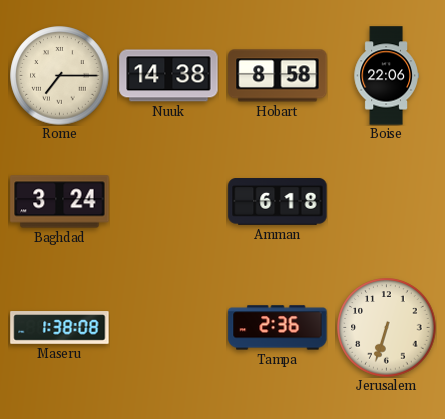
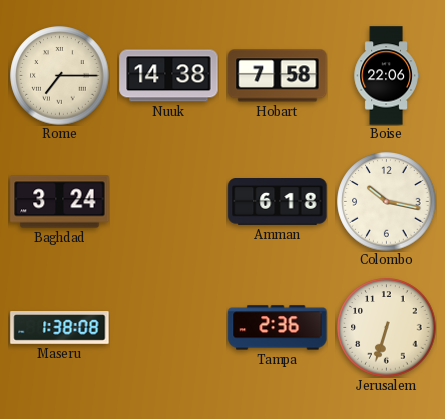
Hobart: 8:58 -> 7:58
Colombo: none -> 10:17
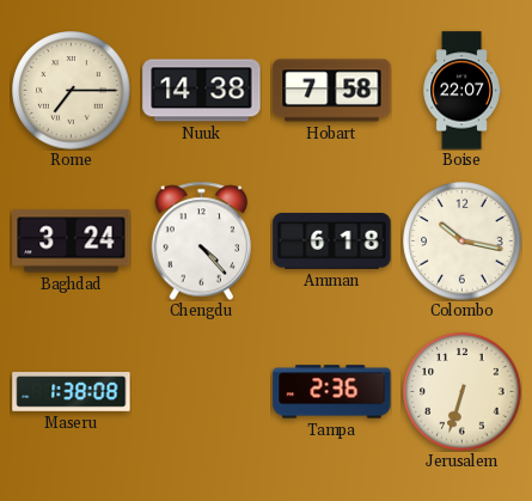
Boise: 22:06 -> 22:07
Chengdu: none -> 4:23
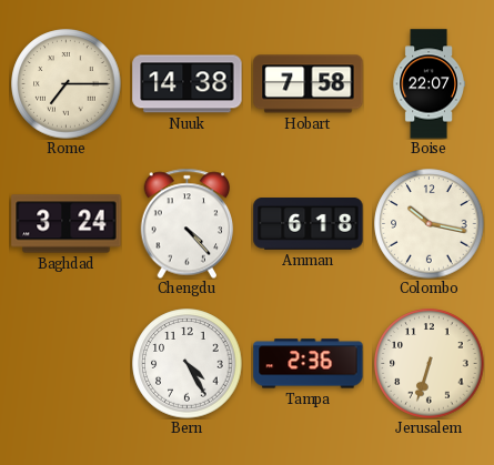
Maseru: 1:38 -> none
Bern: none -> 4:25
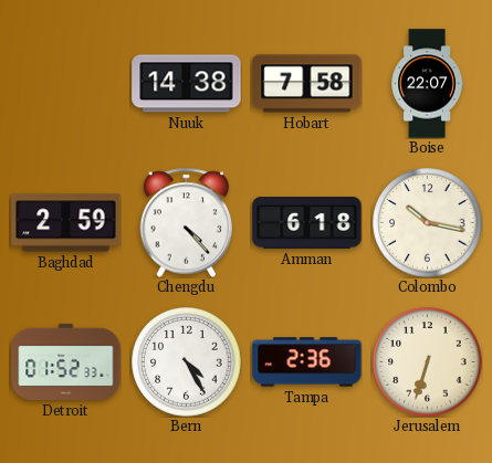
Rome: 7:15 -> none
Baghdad: 3:24 -> 2:59
Detroit: none -> 01:52
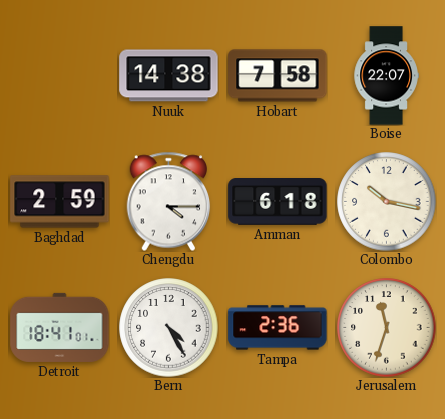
Chengdu: 4:23 -> 4:15
Detroit: 01:52 -> 18:41
Jerusalem: 6:33 -> 11:33
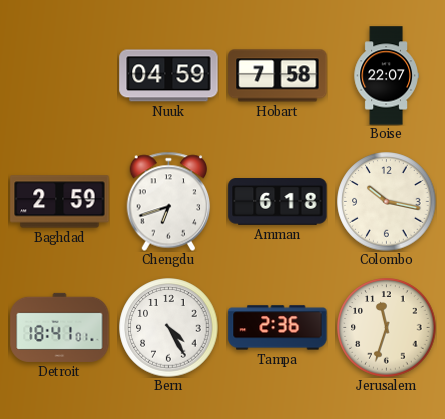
Nuuk: 14:38 -> 04:59
Chengdu: 4:15 -> 6:42
